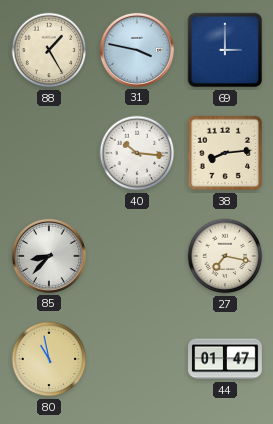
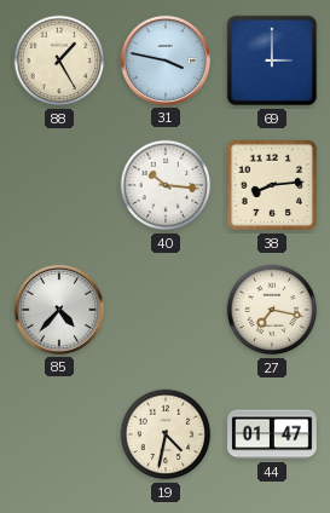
85: 8:37 -> 4:37
80: 10:58 -> none
19: none -> 4:32
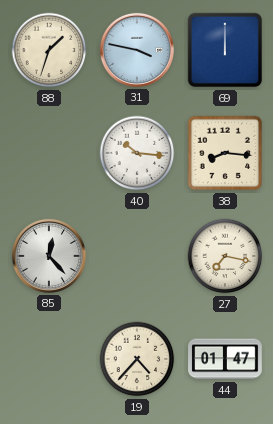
88: 1:25 -> 1:33
69: 3:00 -> 12:00
38: 8:14 -> 8:16
85: 4:37 -> 12:23
19: 4:32 -> 4:37
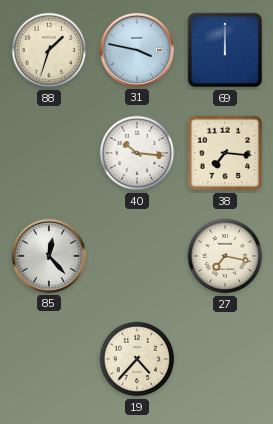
38: 8:16 -> 7:16
44: 01:47 -> none
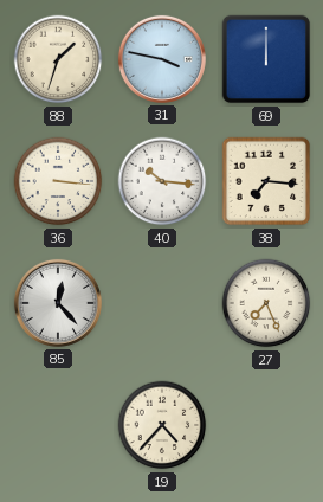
36: none -> 3:16
27: 7:17 -> 7:26
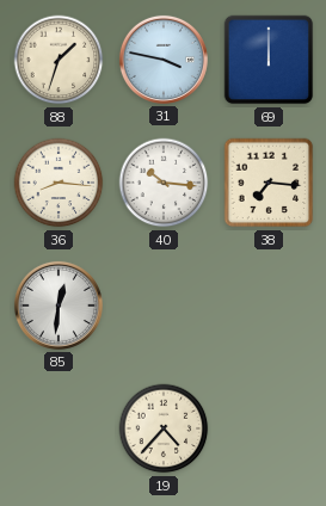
36: 3:16 -> 8:16
85: 12:23 -> 12:31
27: 7:26 -> none
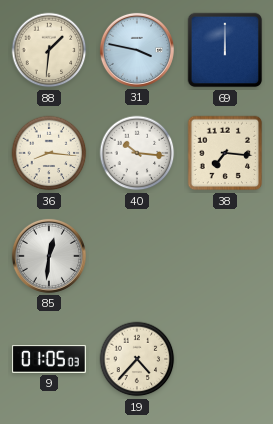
88: 1:33 -> 1:31
9: none -> 01:05
